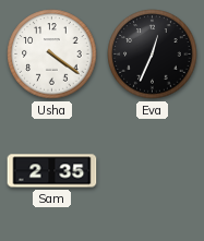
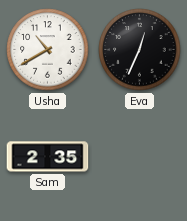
Usha: 4:21 -> 10:40
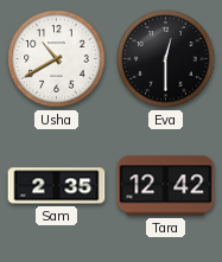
Eva: 12:34 -> 12:30
Tara: none -> 12:42
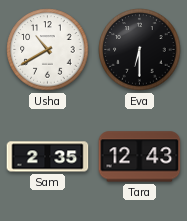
Eva: 12:30 -> 6:30
Tara: 12:42 -> 12:43
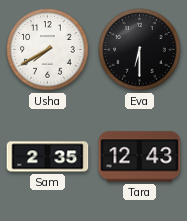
Usha: 10:40 -> 7:40
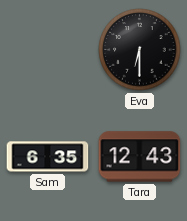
Usha: 7:40 -> none
Sam: 2:35 -> 6:35
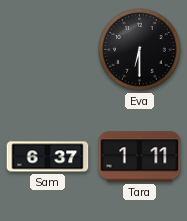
Sam: 6:35 -> 6:37
Tara: 12:43 -> 1:11
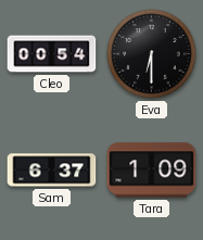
Cleo: none -> 00:54
Tara: 1:11 -> 1:09
